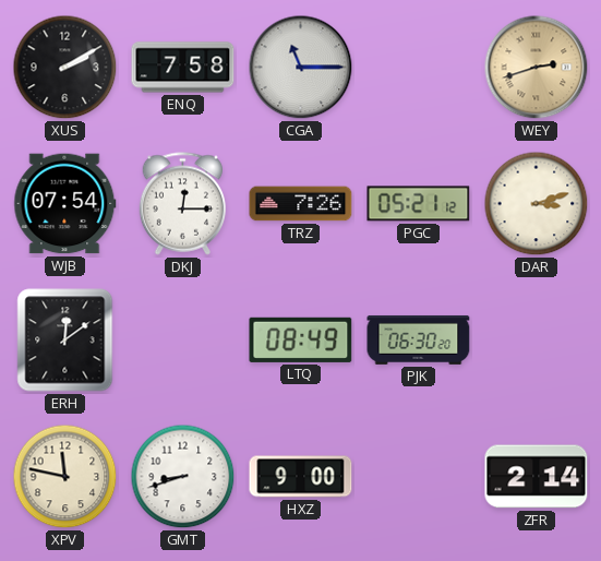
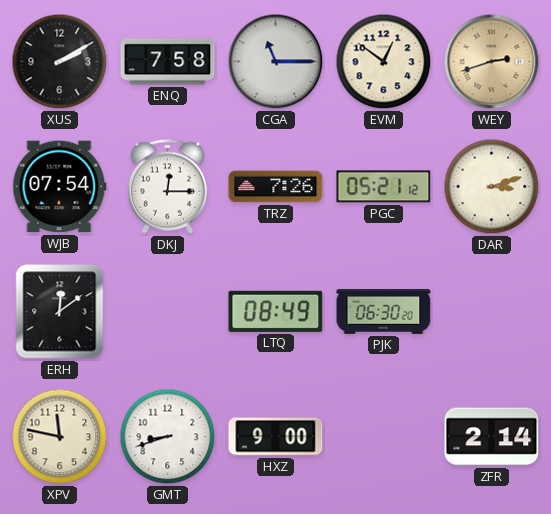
EVM: none -> 12:51
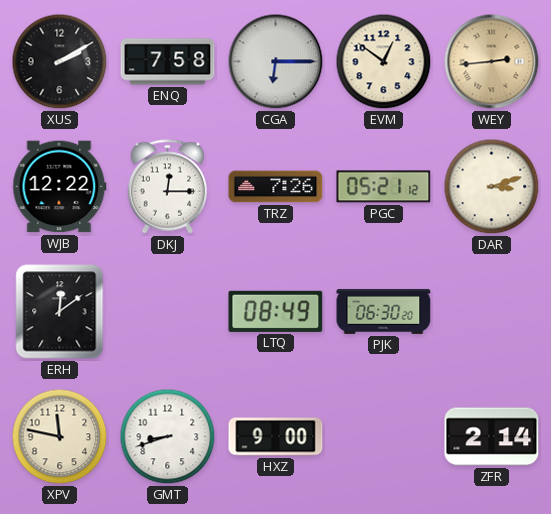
CGA: 11:15 -> 6:15
WEY: 2:42 -> 2:44
WJB: 07:54 -> 12:22
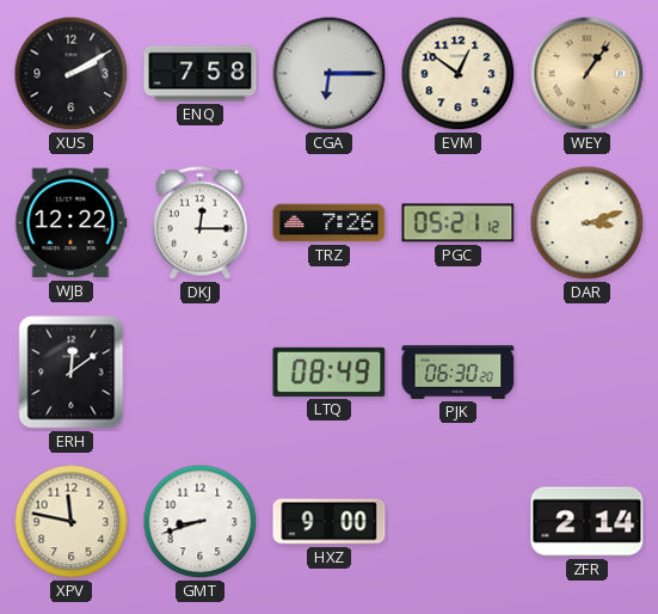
WEY: 2:44 -> 1:06
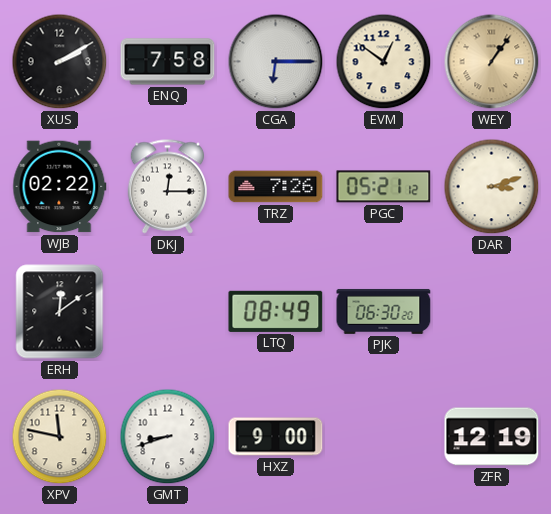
WJB: 12:22 -> 02:22
ZFR: 2:14 -> 12:19
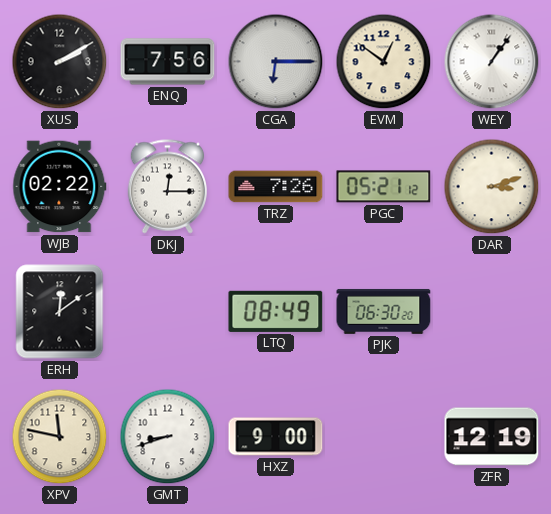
ENQ: 7:58 -> 7:56
WEY dial: champagne -> white
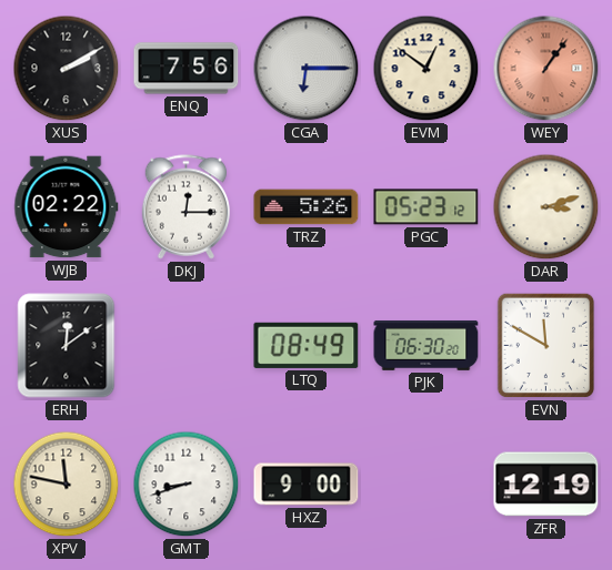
WEY dial: white -> salmon
TRZ: 7:26 -> 5:26
PGC: 05:21 -> 05:23
EVN: none -> 11:50
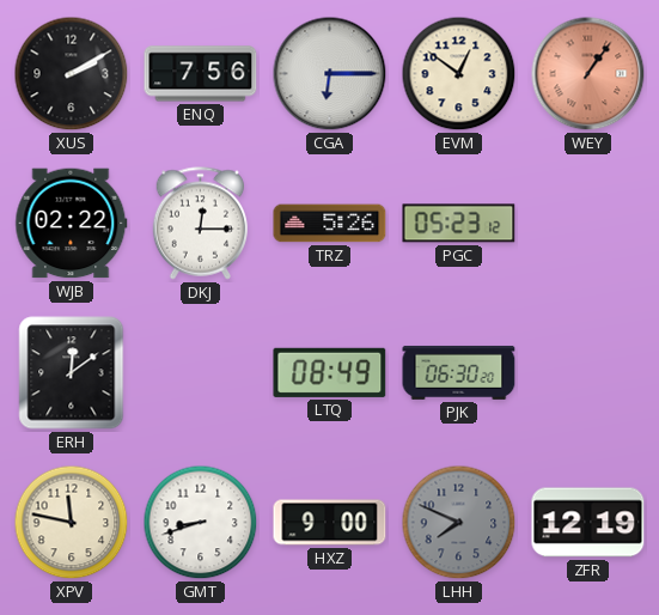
DAR: 3:12 -> none
EVN: 11:50 -> none
LHH: none -> 7:49
